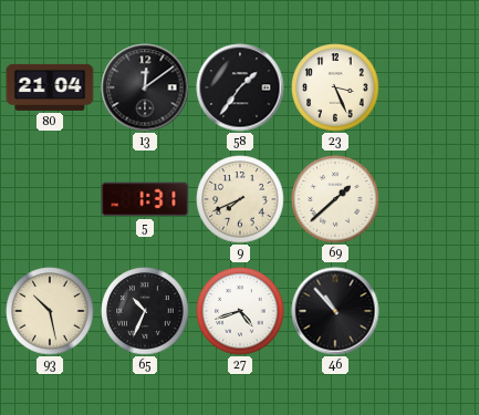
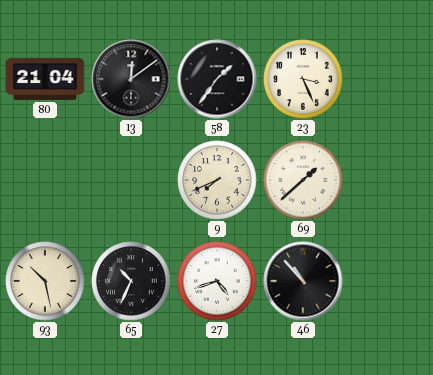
5: 1:31 -> none
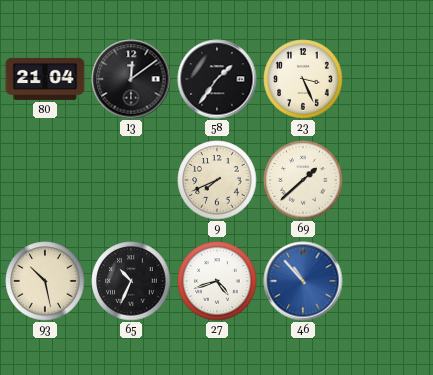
46 dial: black -> blue
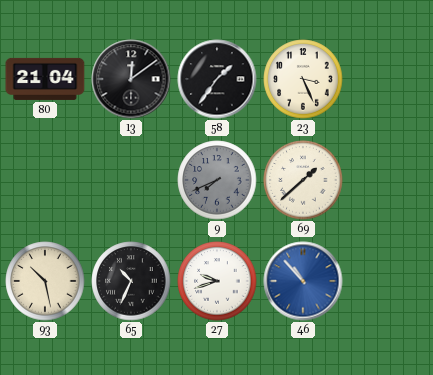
9 dial: cream -> grey
27: 4:42 -> 9:42
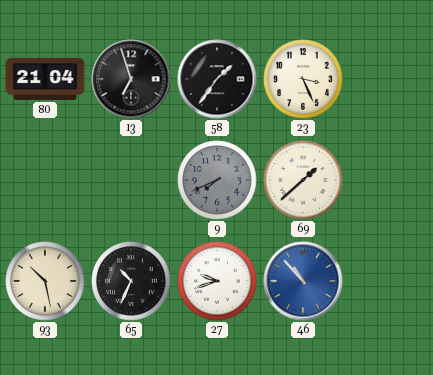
13: 12:09 -> 6:57
